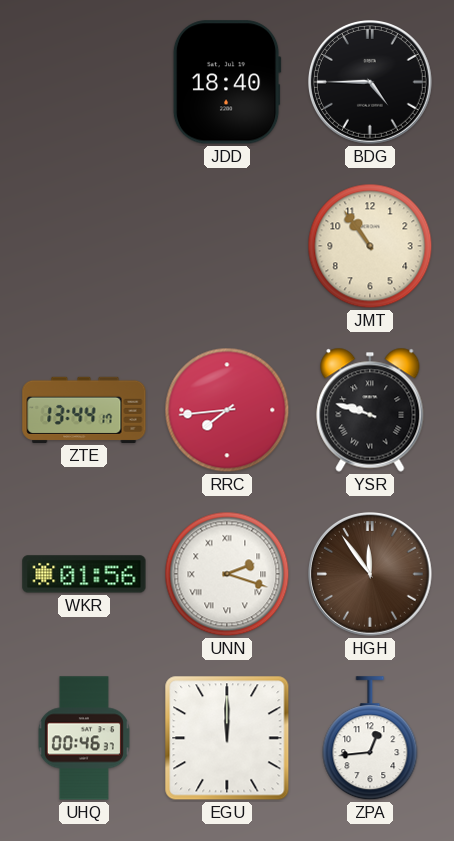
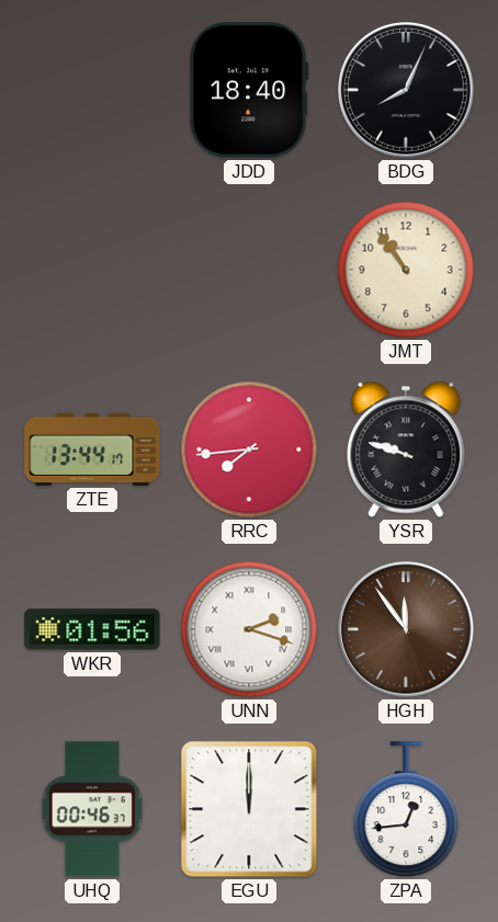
BDG: 4:45 -> 8:04
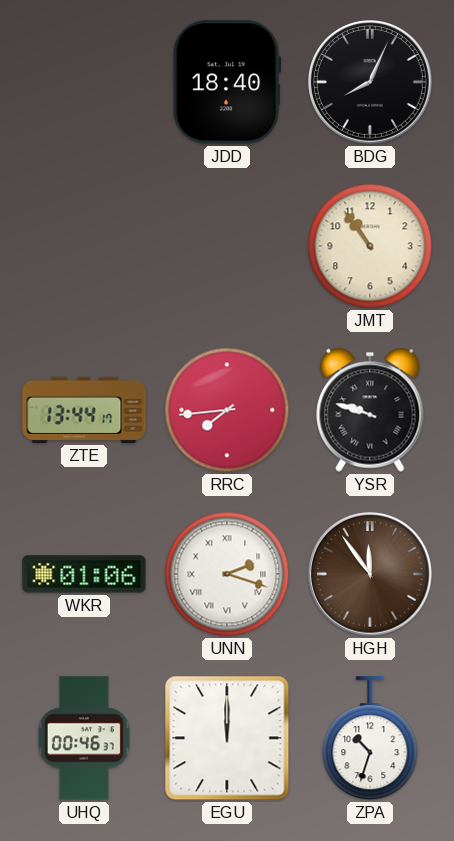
WKR: 01:56 -> 01:06
ZPA: 12:44 -> 10:33
